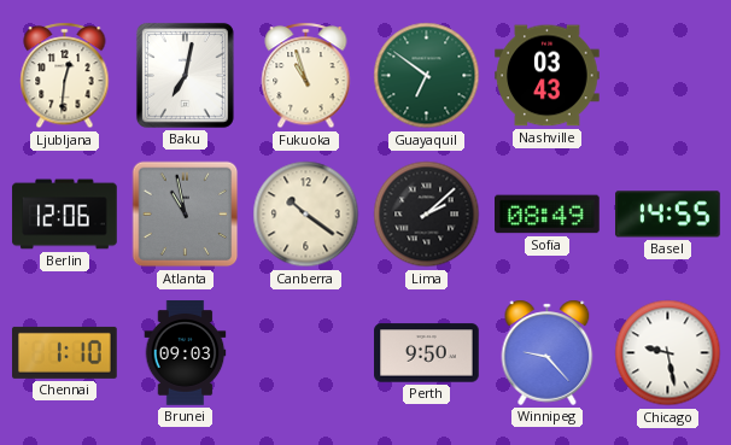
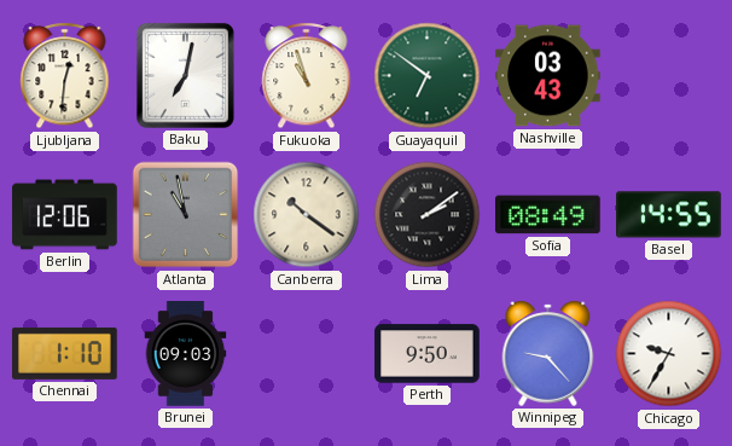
Lima: 2:08 -> 2:09
Chicago: 9:28 -> 9:35
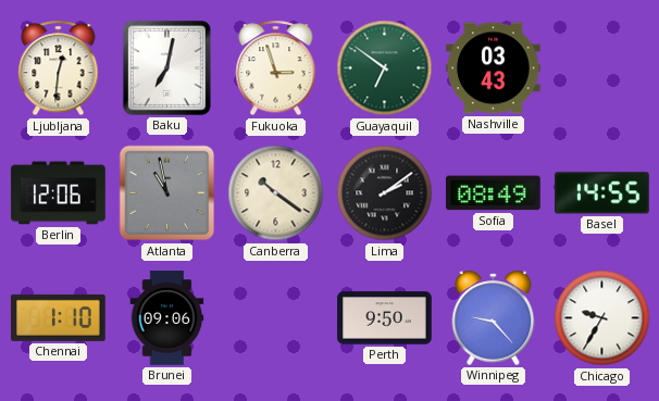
Fukuoka: 10:57 -> 2:57
Brunei: 09:03 -> 09:06
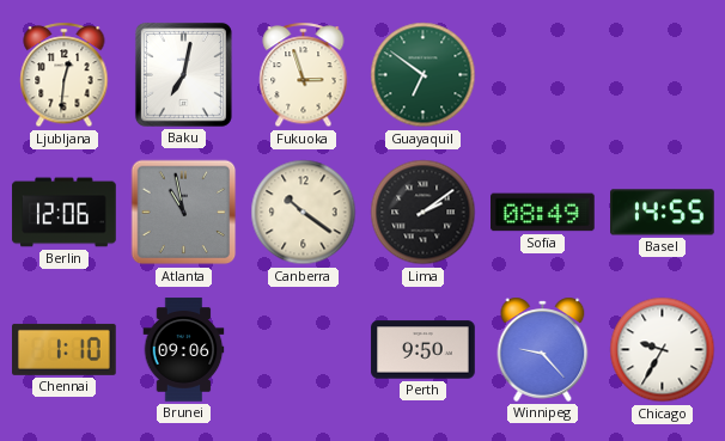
Nashville: 03:43 -> none
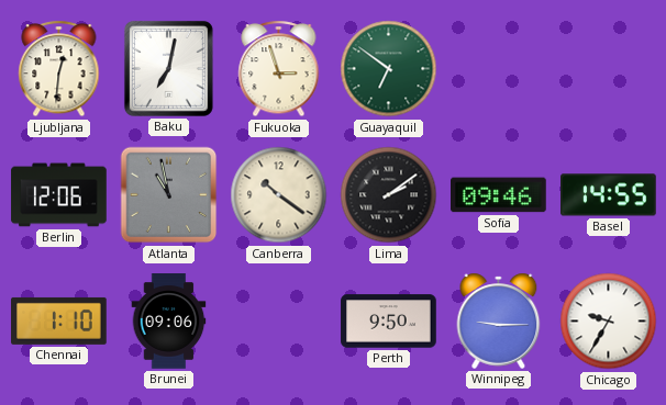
Sofia: 08:49 -> 09:46
Winnipeg: 9:23 -> 9:15
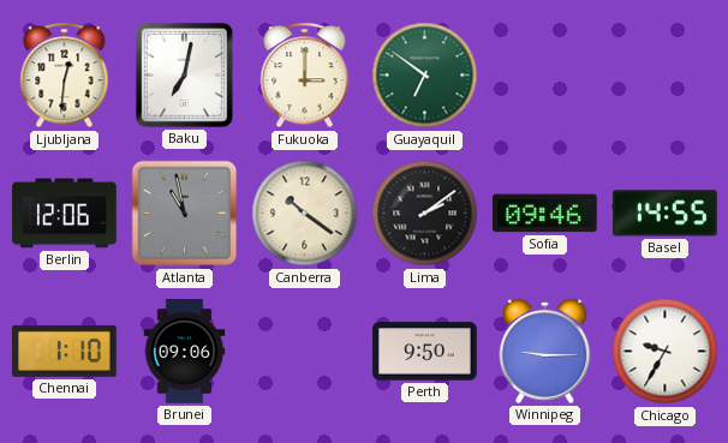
Fukuoka: 2:57 -> 3:00
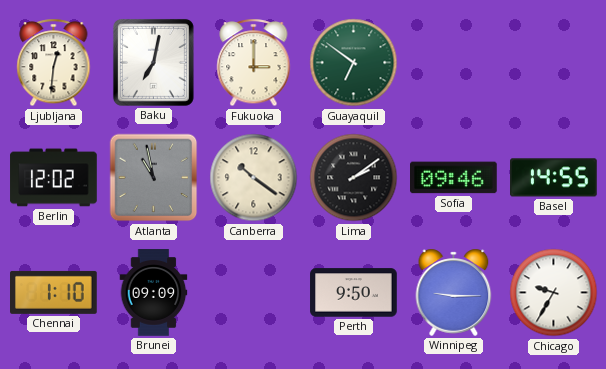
Berlin: 12:06 -> 12:02
Brunei: 09:06 -> 09:09
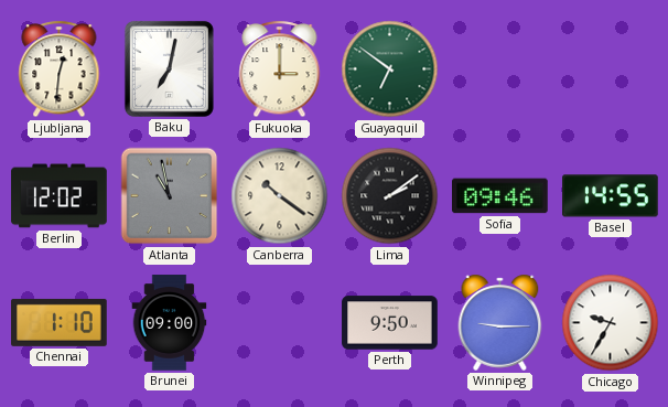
Brunei: 09:09 -> 09:00
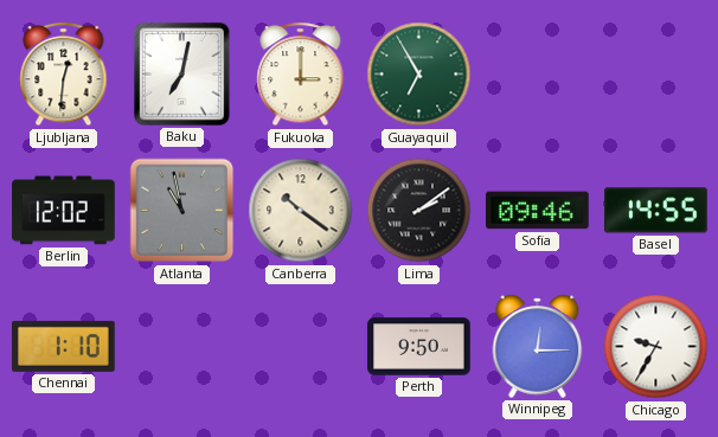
Guayaquil: 6:51 -> 6:55
Brunei: 09:00 -> none
Winnipeg: 9:15 -> 12:15
